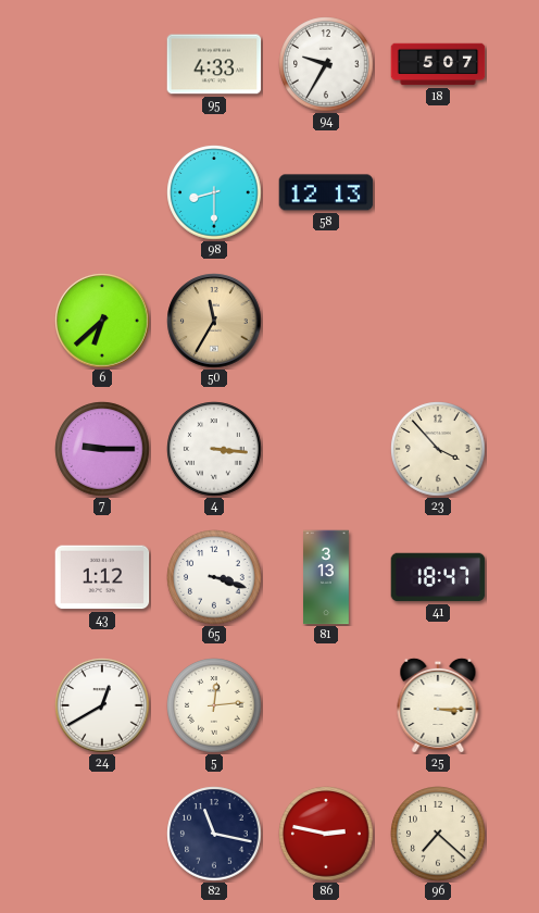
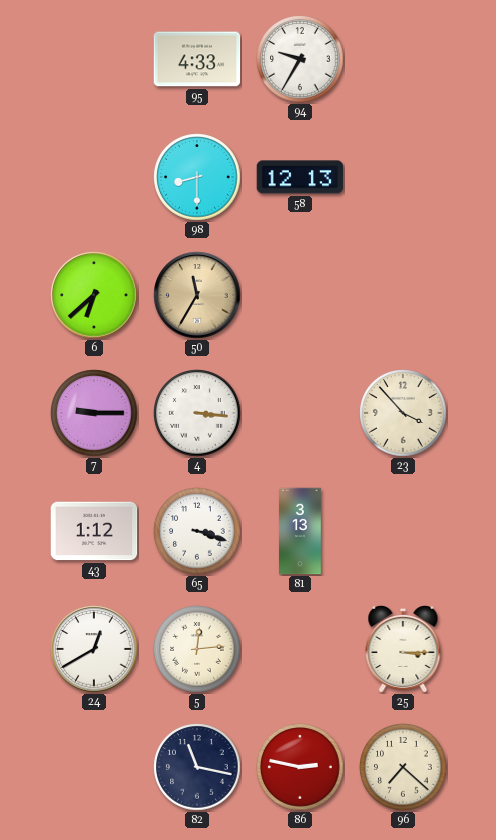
18: 5:07 -> none
41: 18:47 -> none
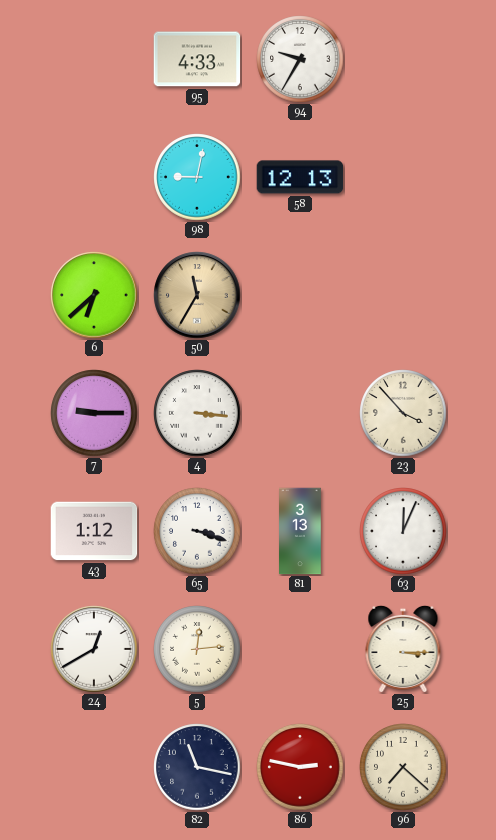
98: 8:30 -> 9:02
63: none -> 12:04
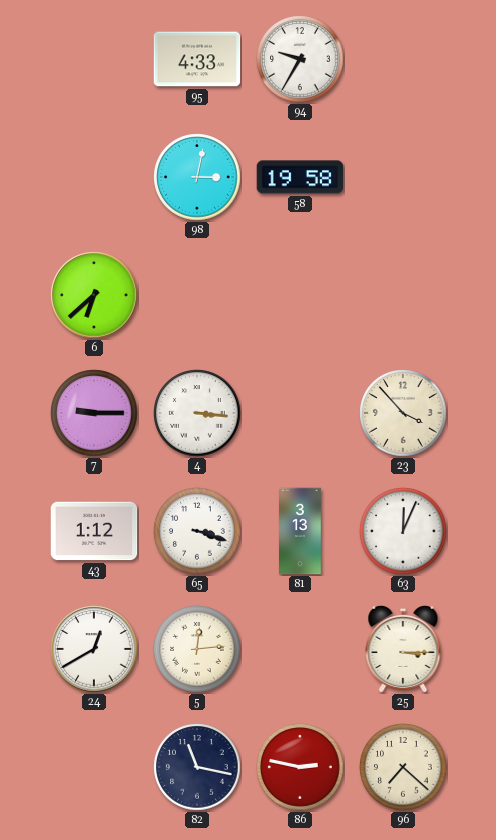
98: 9:02 -> 3:02
58: 12:13 -> 19:58
50: 11:35 -> none
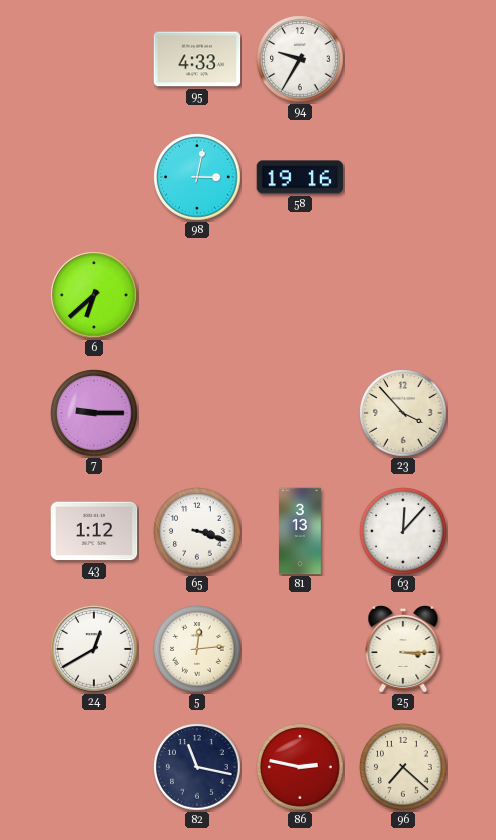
58: 19:58 -> 19:16
4: 3:16 -> none
63: 12:04 -> 12:07
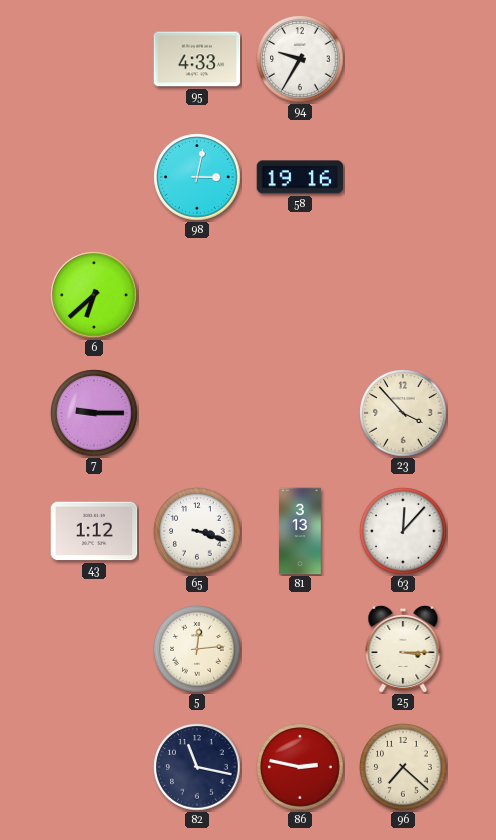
24: 12:40 -> none
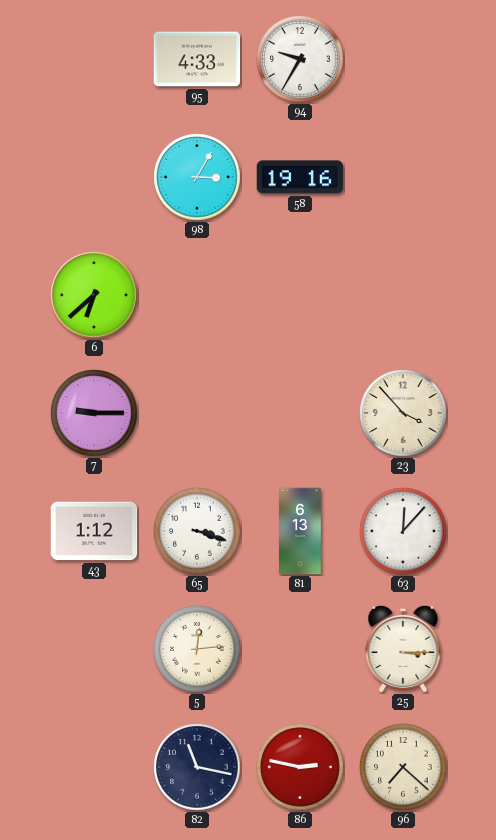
98: 3:02 -> 3:05
81: 3:13 -> 6:13
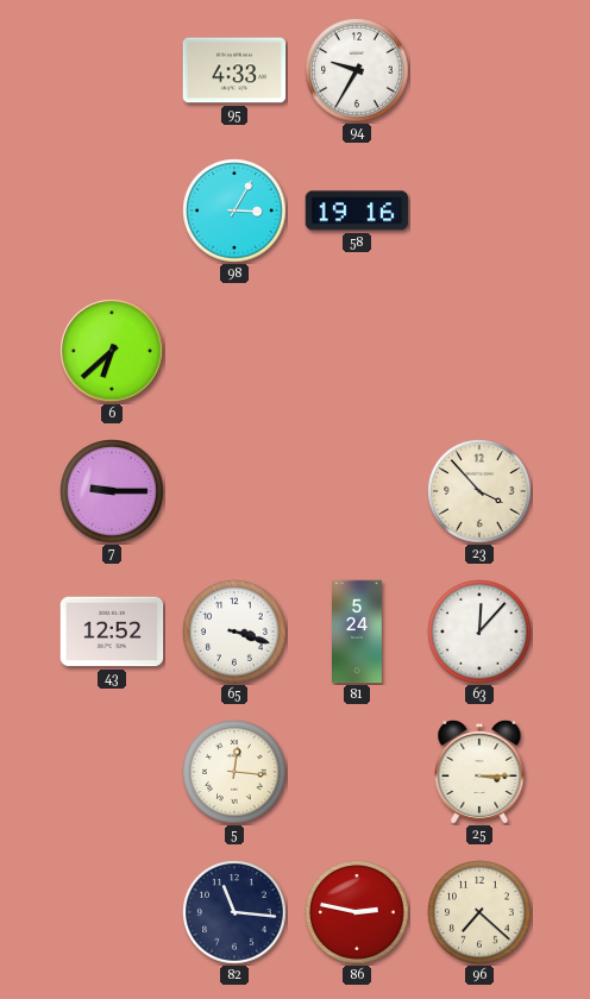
43: 1:12 -> 12:52
81: 6:13 -> 5:24
5: 12:14 -> 12:16
82: 11:17 -> 11:16
